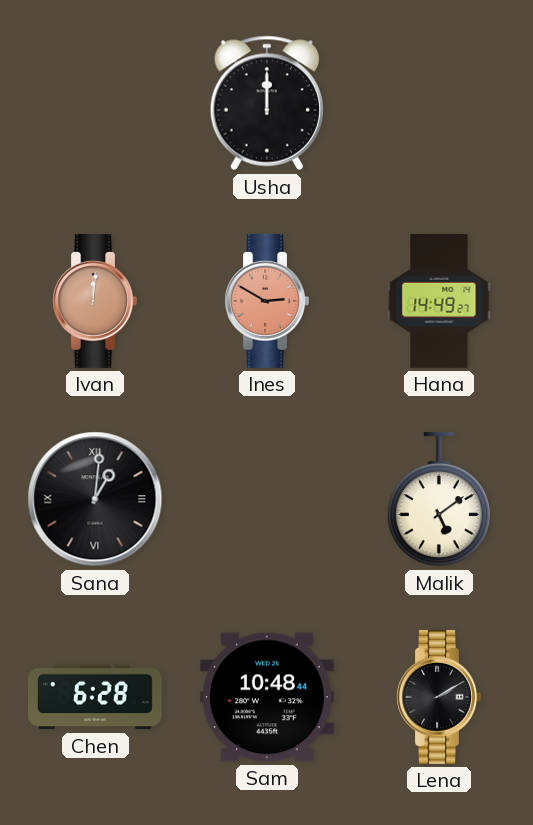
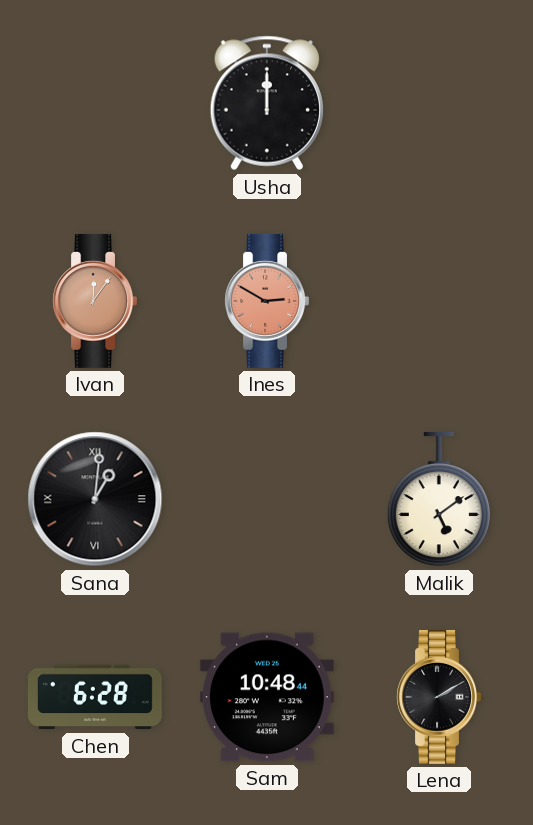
Ivan: 12:01 -> 12:06
Hana: 14:49 -> none
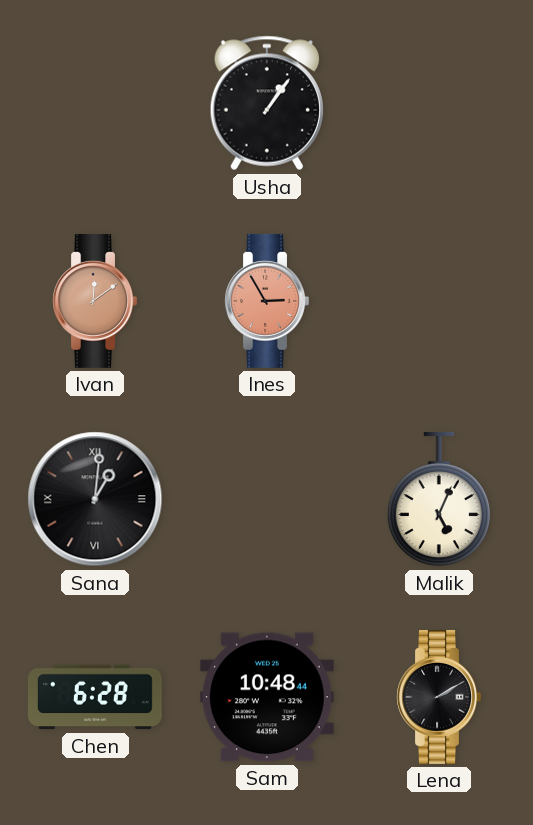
Usha: 12:00 -> 1:06
Ivan: 12:06 -> 12:09
Ines: 2:50 -> 2:55
Malik: 5:09 -> 5:04
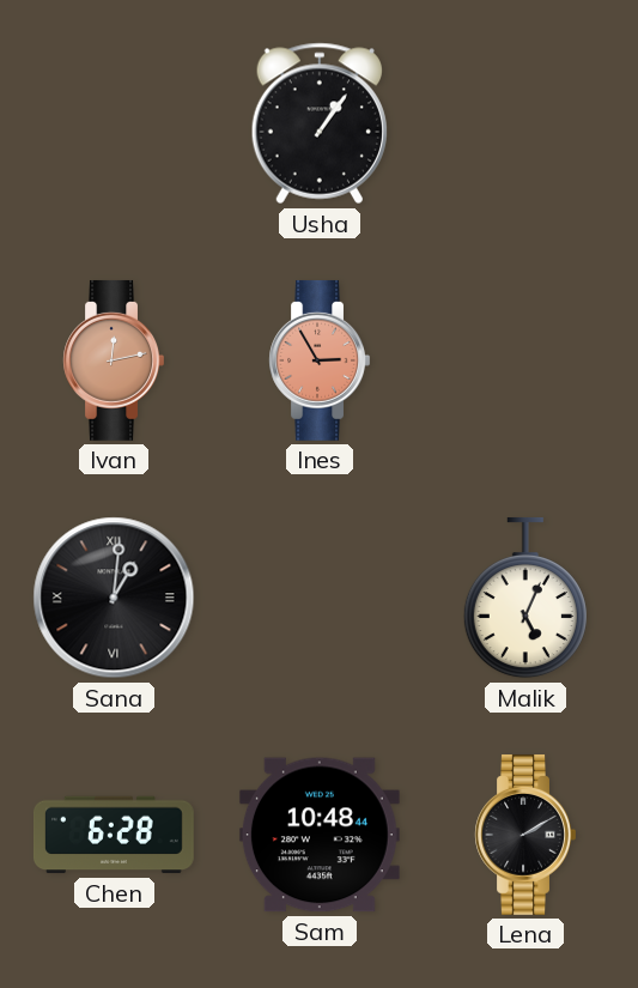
Ivan: 12:09 -> 12:13
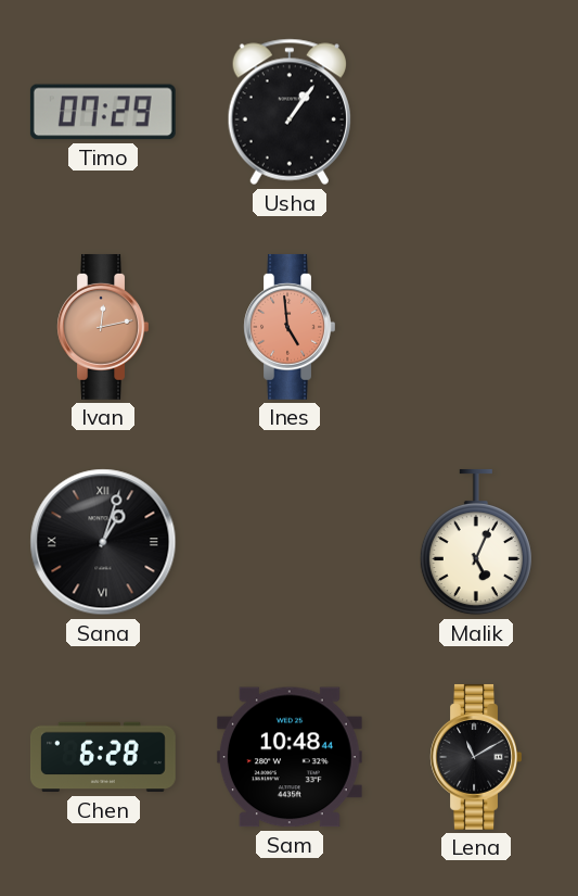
Timo: none -> 07:29
Ines: 2:55 -> 4:59
Sana: 1:01 -> 1:03
Lena: 2:10 -> 11:10
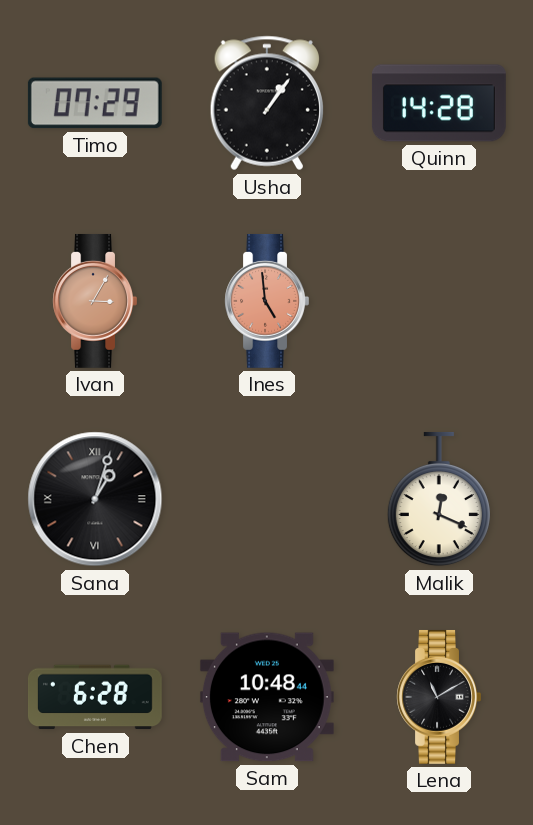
Quinn: none -> 14:28
Ivan: 12:13 -> 3:05
Malik: 5:04 -> 12:19
